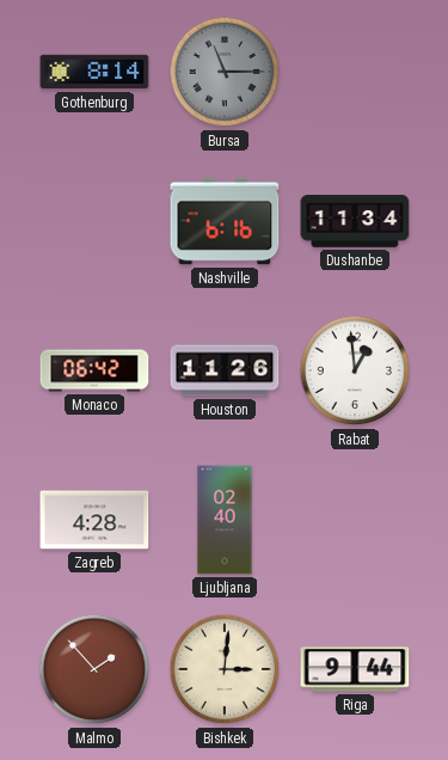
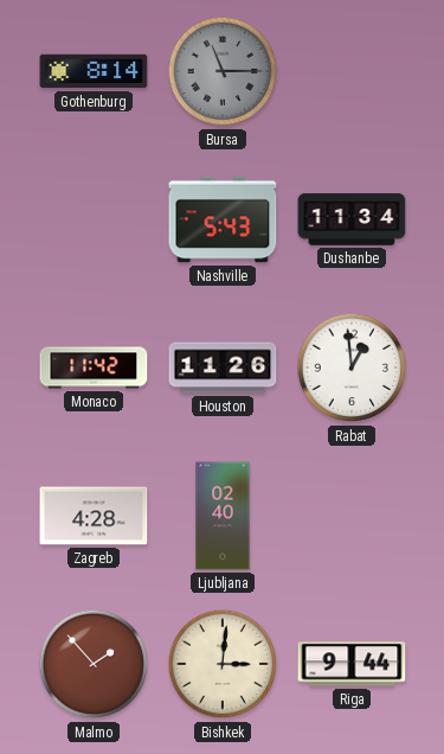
Nashville: 6:16 -> 5:43
Monaco: 06:42 -> 11:42
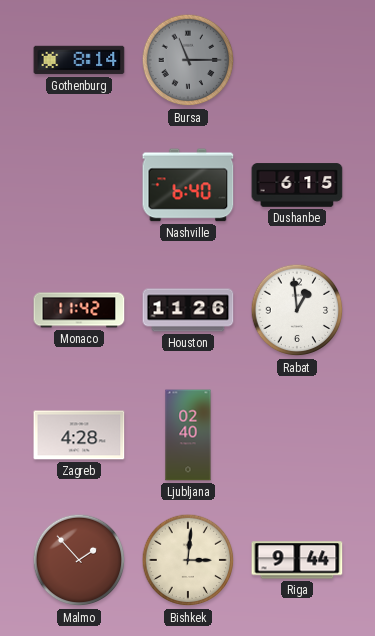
Nashville: 5:43 -> 6:40
Dushanbe: 11:34 -> 6:15
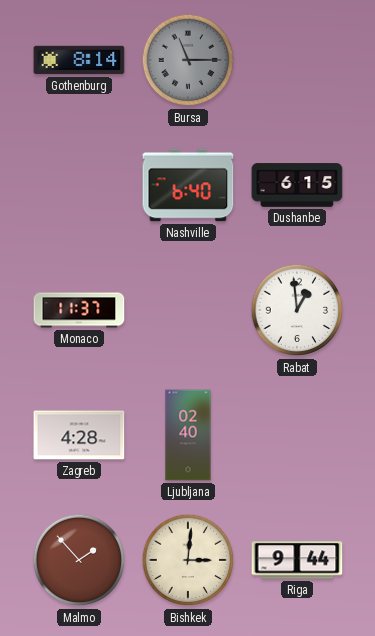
Monaco: 11:42 -> 11:37
Houston: 11:26 -> none
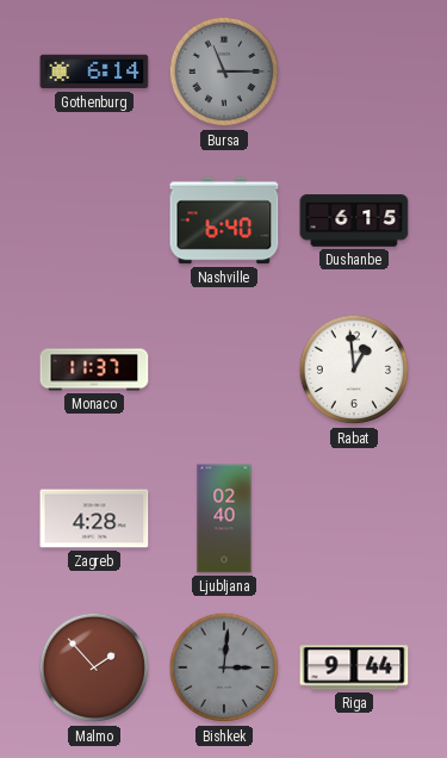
Gothenburg: 8:14 -> 6:14
Bishkek dial: cream -> grey
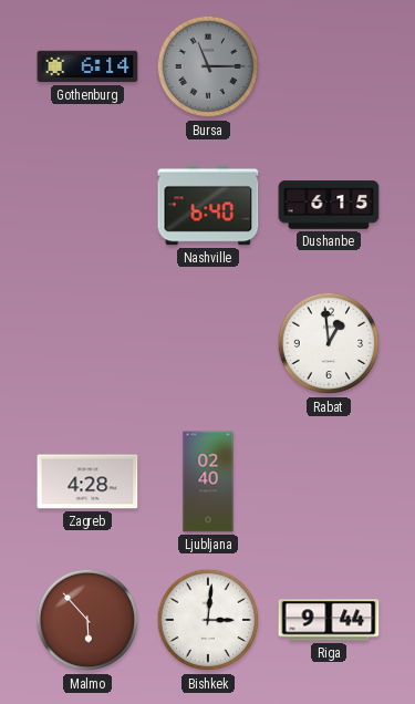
Monaco: 11:37 -> none
Malmo: 1:53 -> 5:53
Bishkek dial: grey -> white
